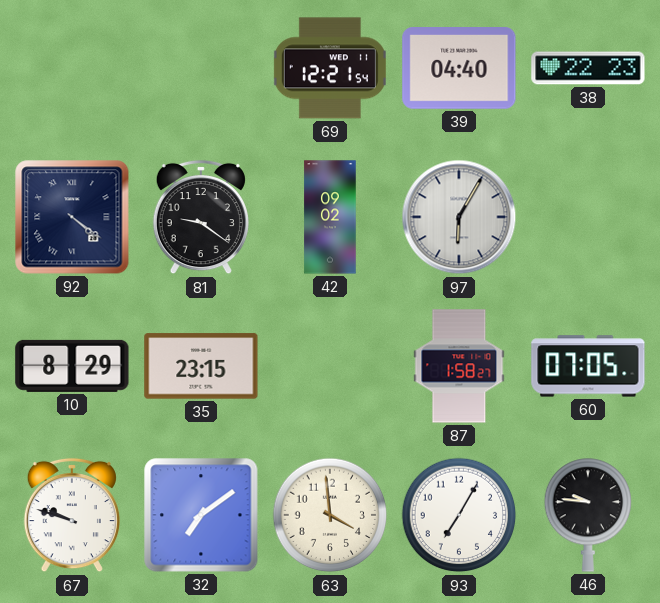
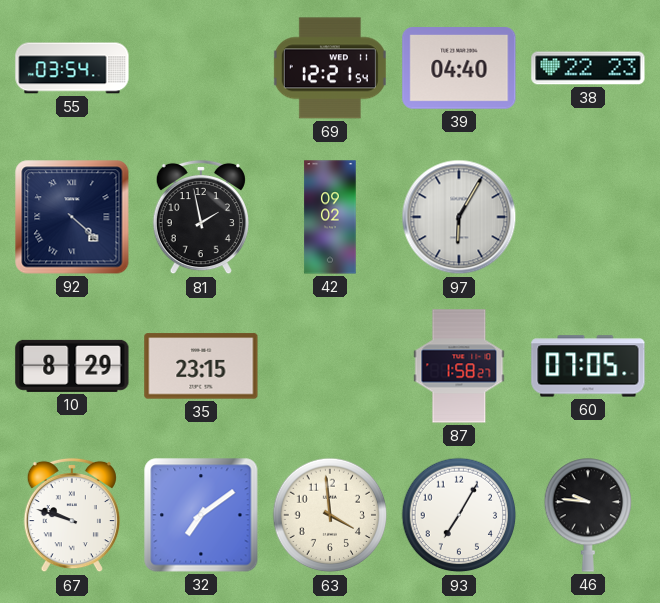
55: none -> 03:54
92: 4:21 -> 4:22
81: 9:21 -> 1:58
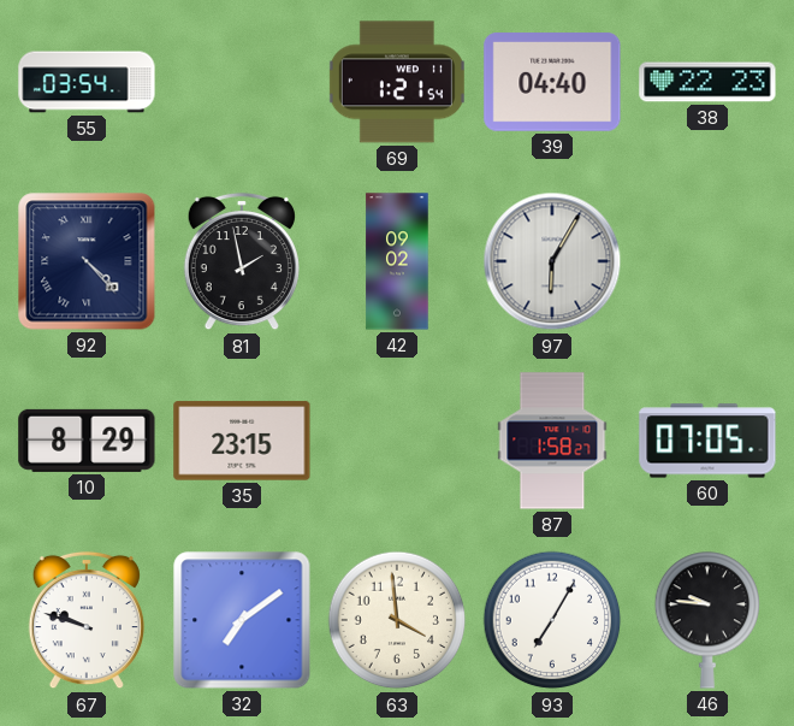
69: 12:21 -> 1:21
92: 4:22 -> 4:23
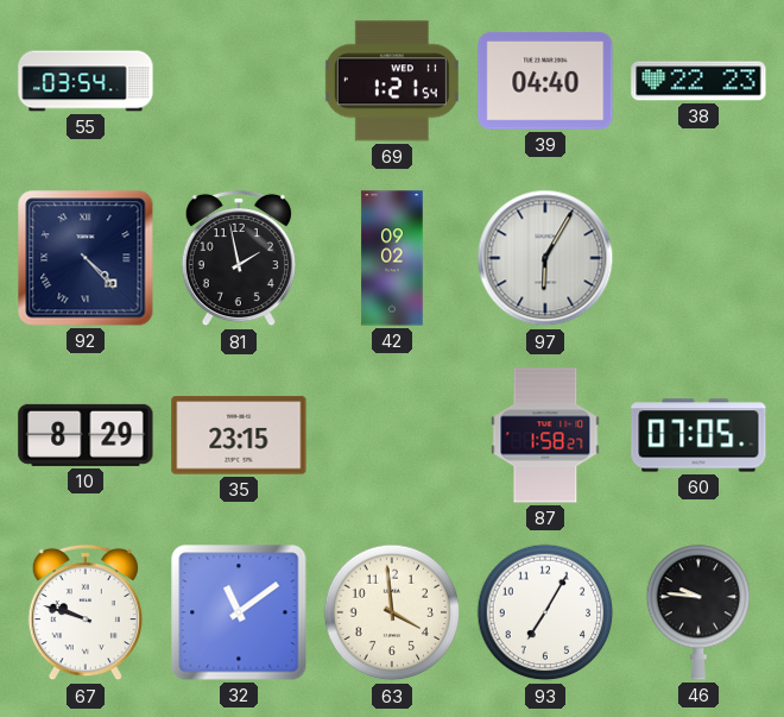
32: 7:09 -> 11:09
